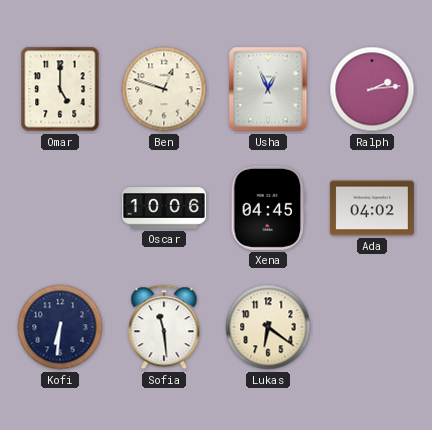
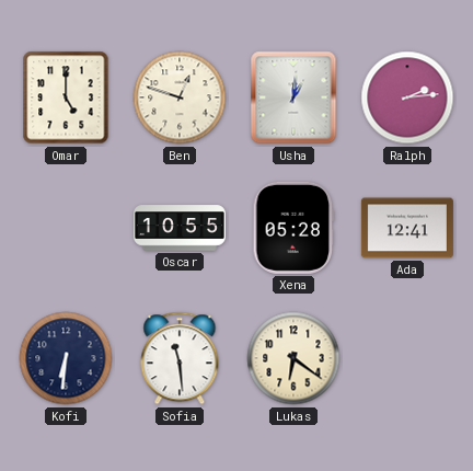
Usha: 12:56 -> 1:01
Oscar: 10:06 -> 10:55
Xena: 04:45 -> 05:28
Ada: 04:02 -> 12:41
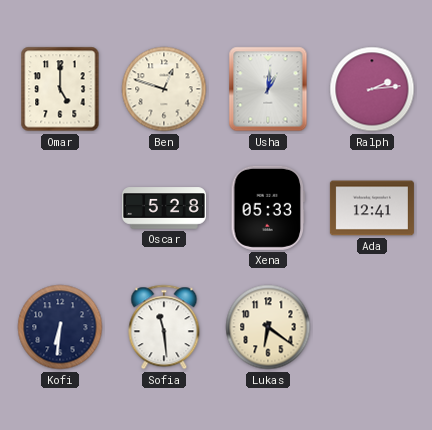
Oscar: 10:55 -> 5:28
Xena: 05:28 -> 05:33
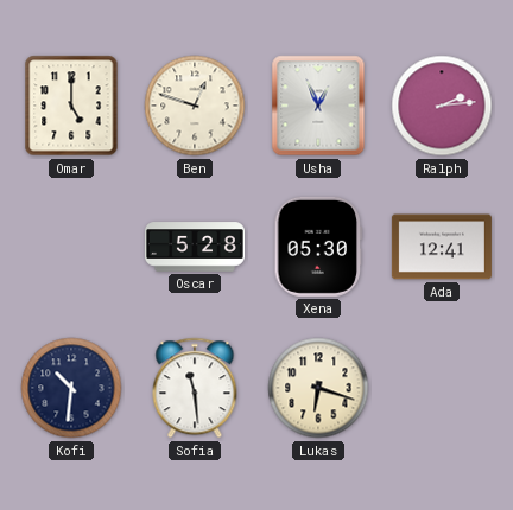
Usha: 1:01 -> 12:56
Xena: 05:33 -> 05:30
Kofi: 6:31 -> 10:31
Lukas: 6:21 -> 6:18
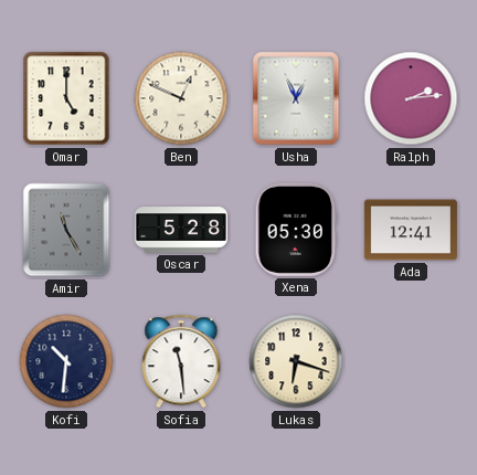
Ben: 12:48 -> 12:49
Amir: none -> 11:25
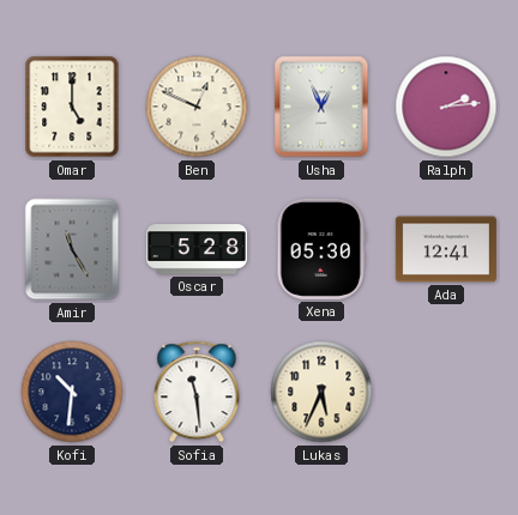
Lukas: 6:18 -> 5:34
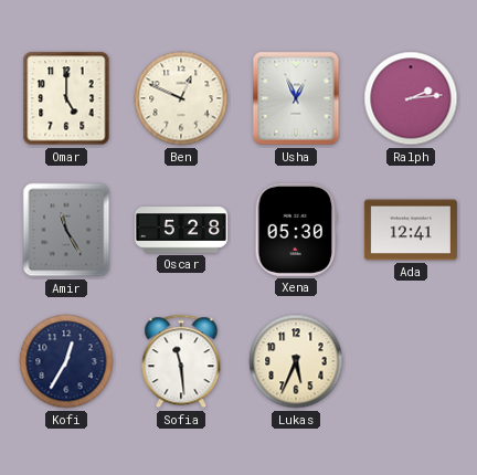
Kofi: 10:31 -> 12:35
